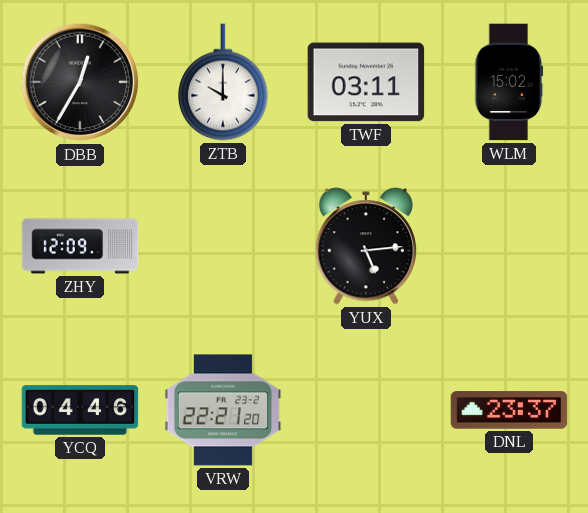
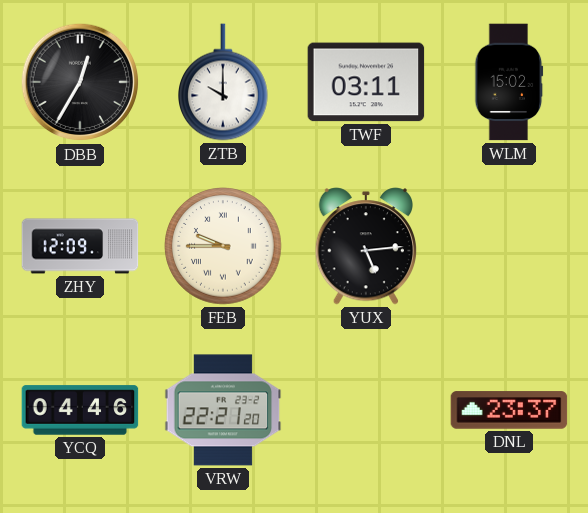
FEB: none -> 9:45
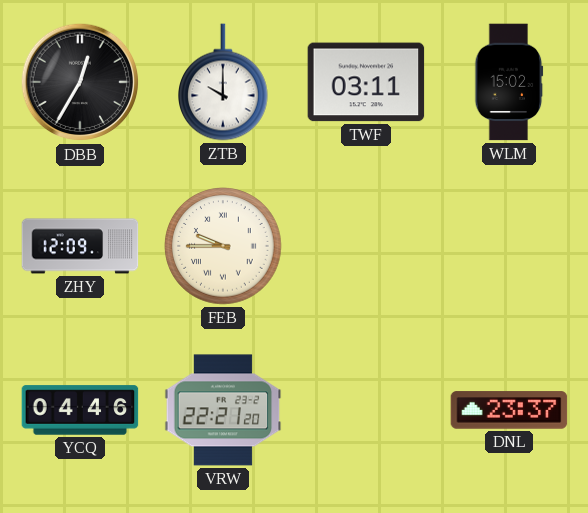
YUX: 5:14 -> none
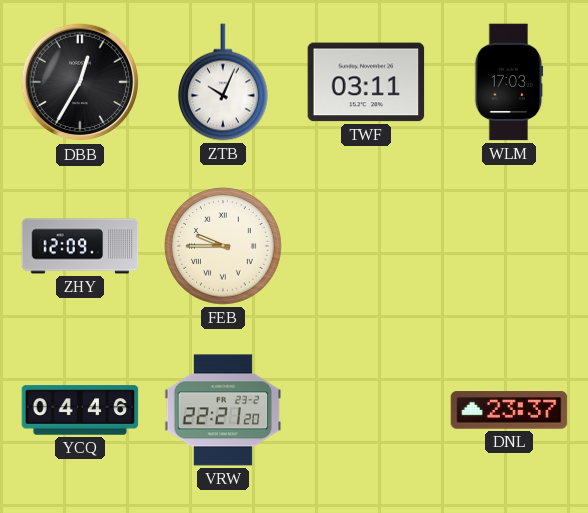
ZTB: 10:00 -> 10:04
WLM: 15:02 -> 17:03
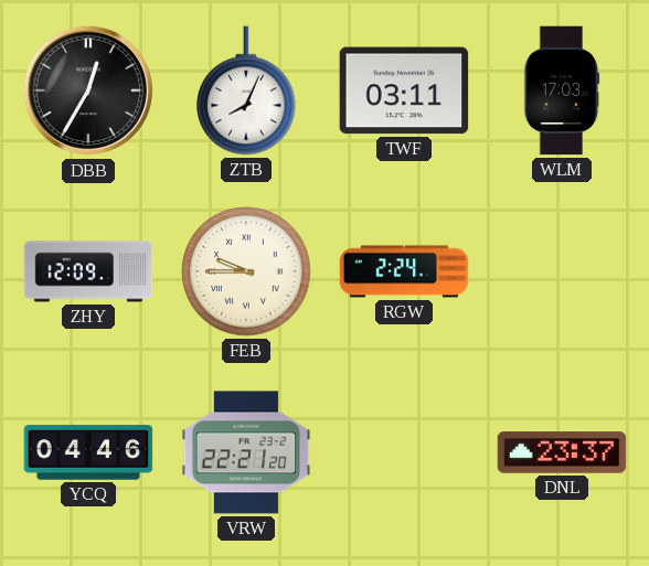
ZTB: 10:04 -> 8:04
RGW: none -> 2:24
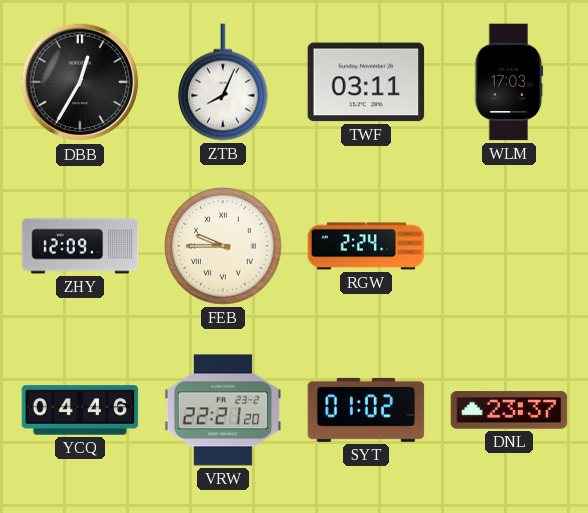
SYT: none -> 01:02
